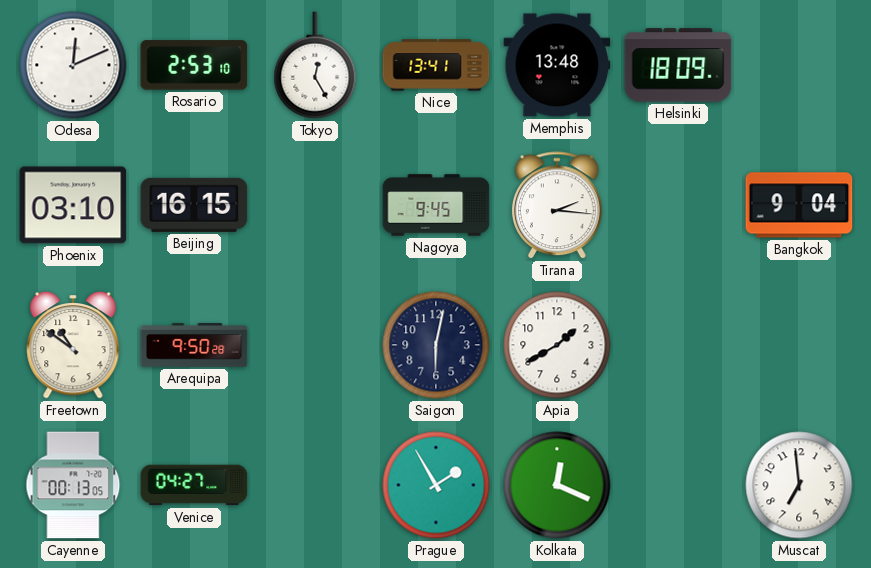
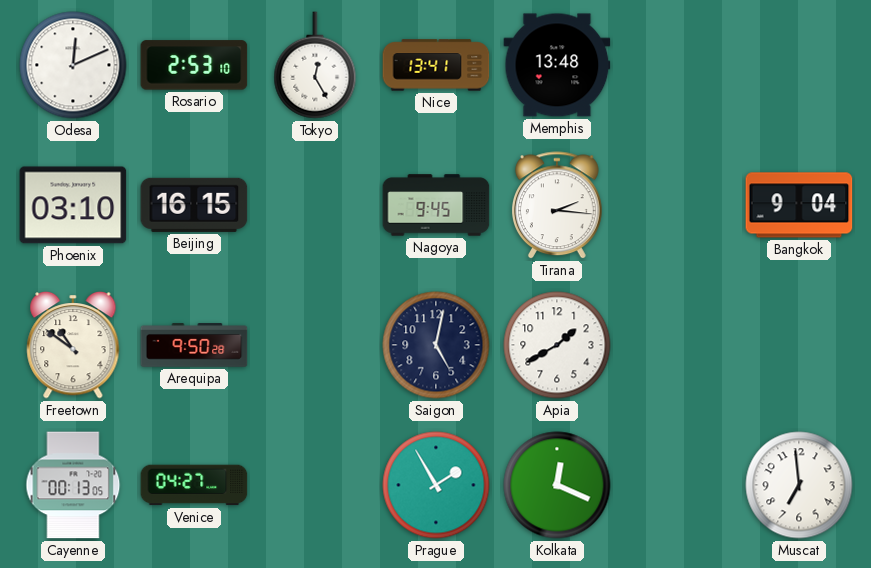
Helsinki: 18:09 -> none
Saigon: 6:02 -> 5:02
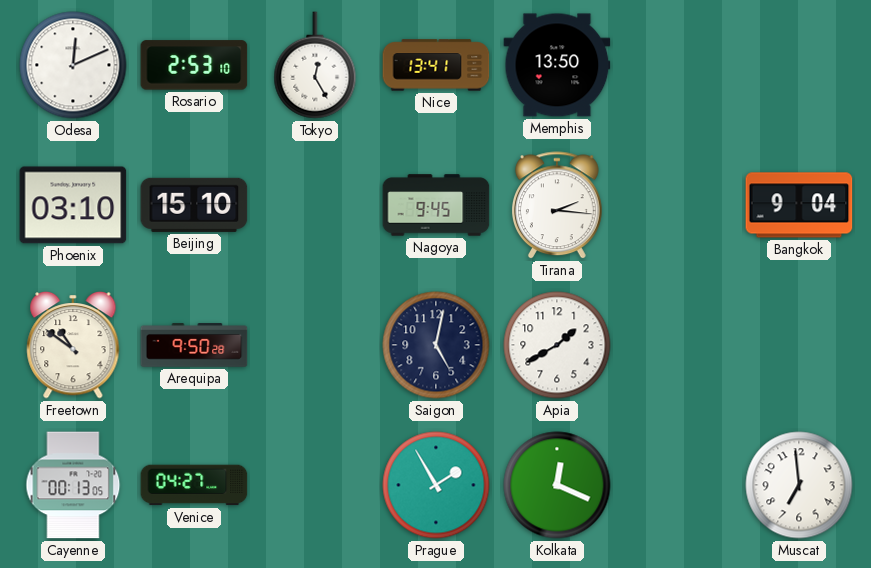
Memphis: 13:48 -> 13:50
Beijing: 16:15 -> 15:10
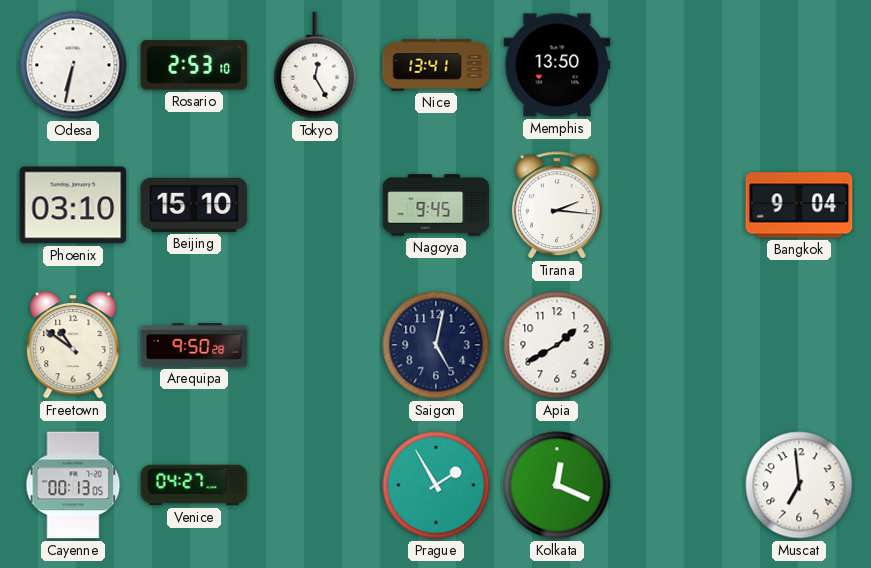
Odesa: 12:11 -> 6:32
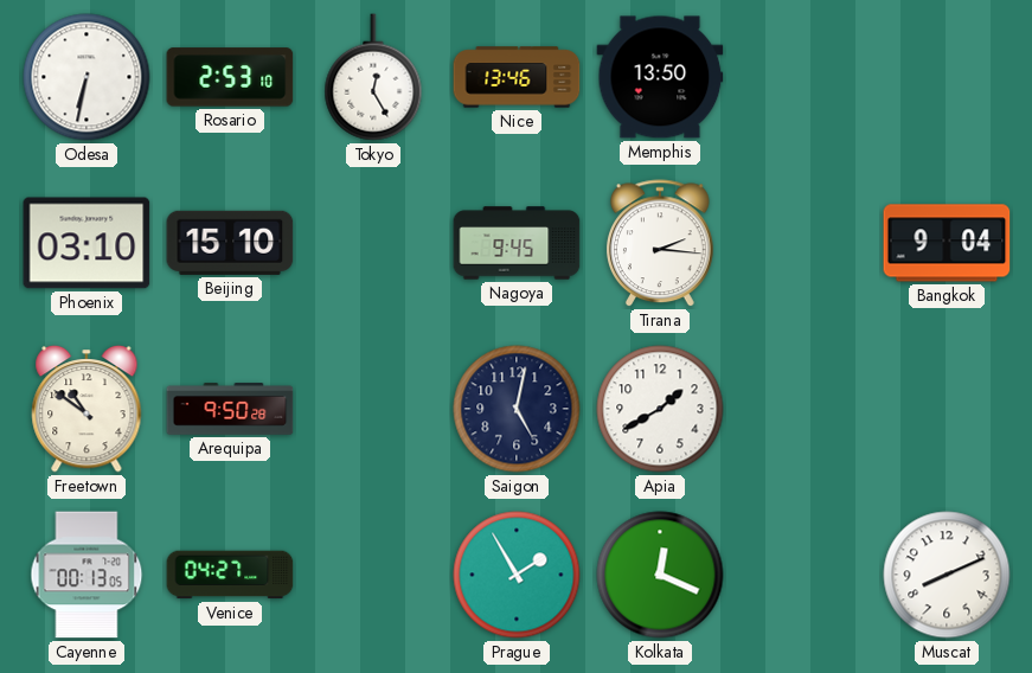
Nice: 13:41 -> 13:46
Muscat: 6:59 -> 8:11
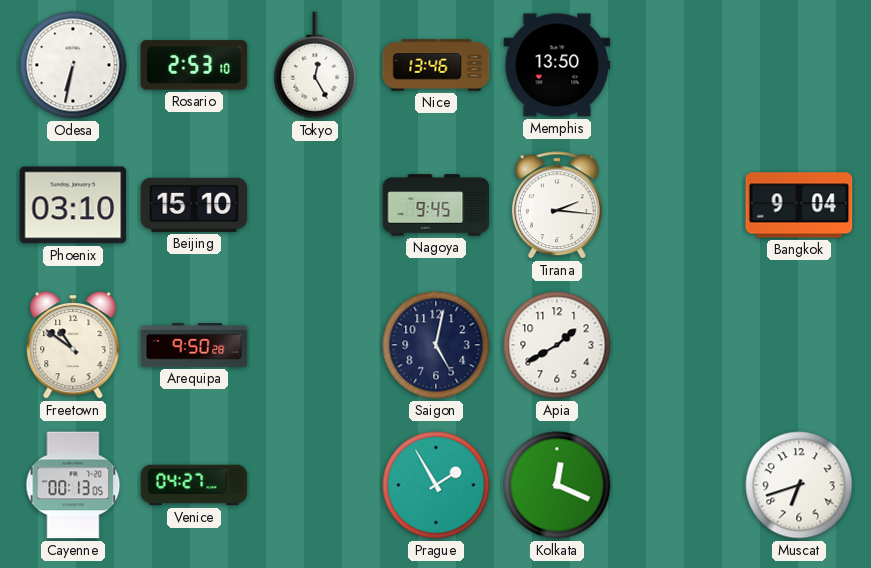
Muscat: 8:11 -> 6:42
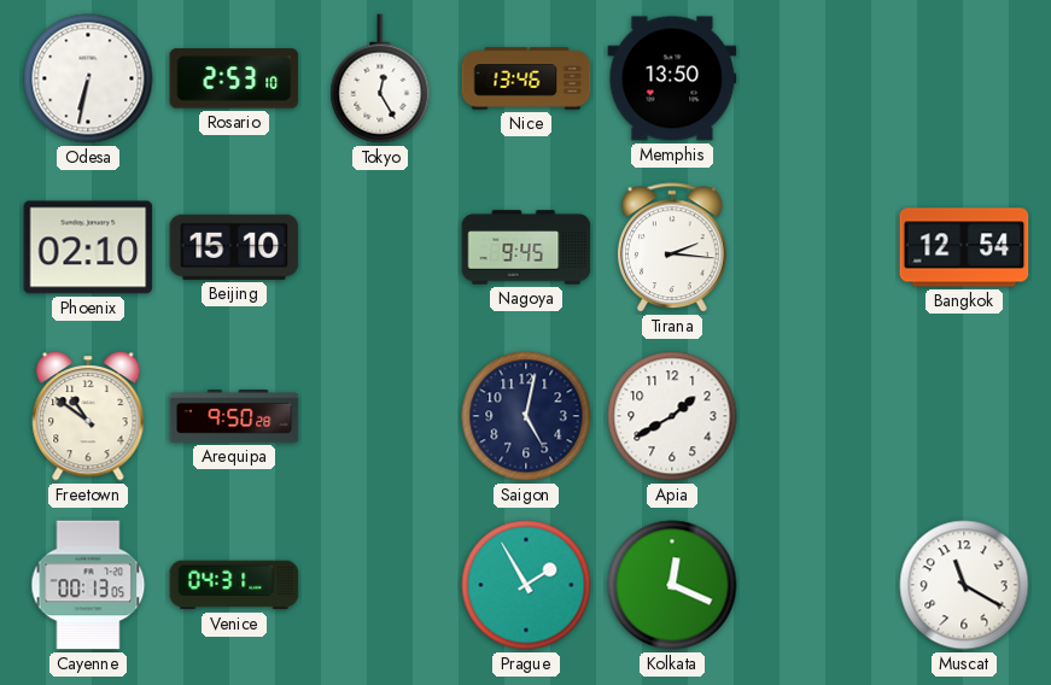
Phoenix: 03:10 -> 02:10
Bangkok: 9:04 -> 12:54
Venice: 04:27 -> 04:31
Muscat: 6:42 -> 11:20
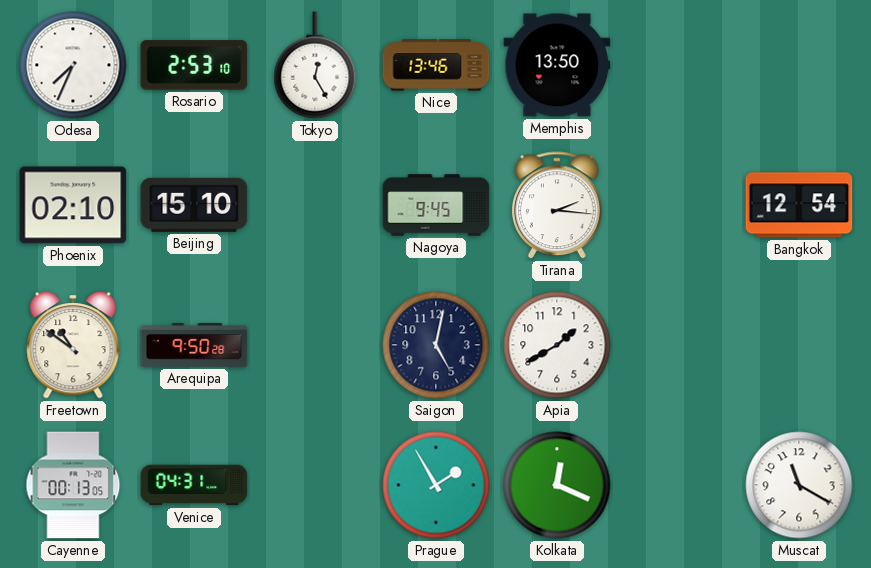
Odesa: 6:32 -> 7:34
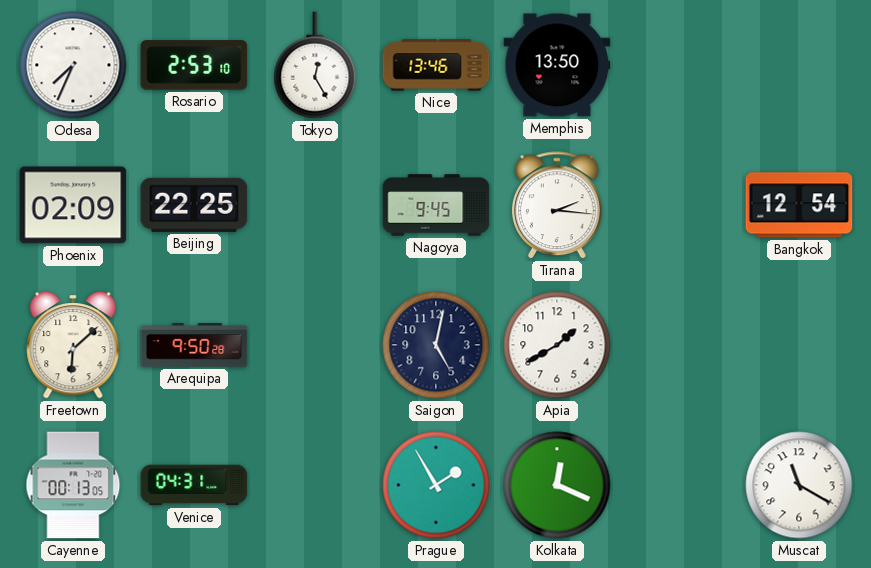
Phoenix: 02:10 -> 02:09
Beijing: 15:10 -> 22:25
Freetown: 10:51 -> 6:08
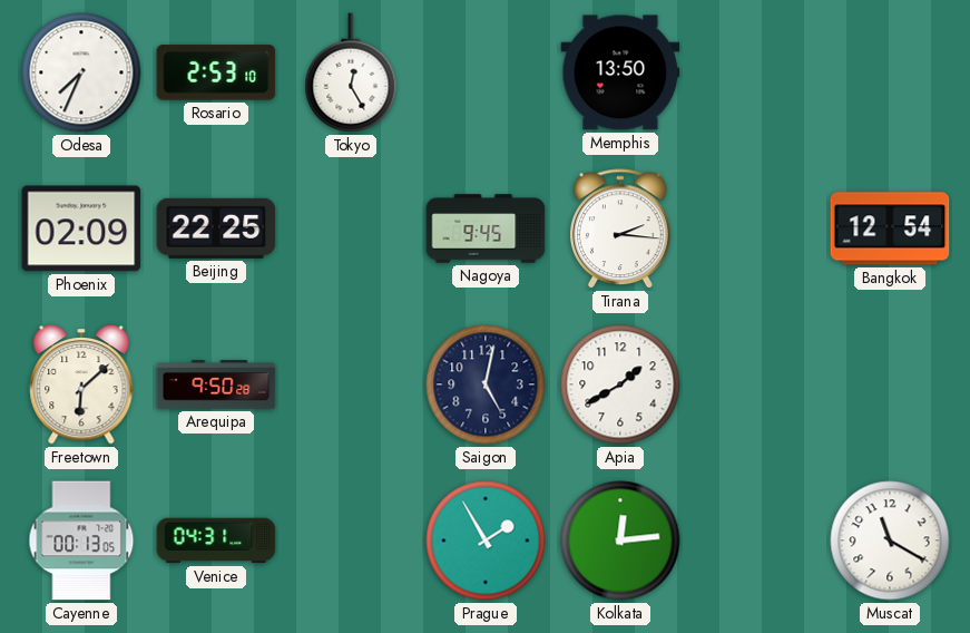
Nice: 13:46 -> none
Kolkata: 12:19 -> 12:14
